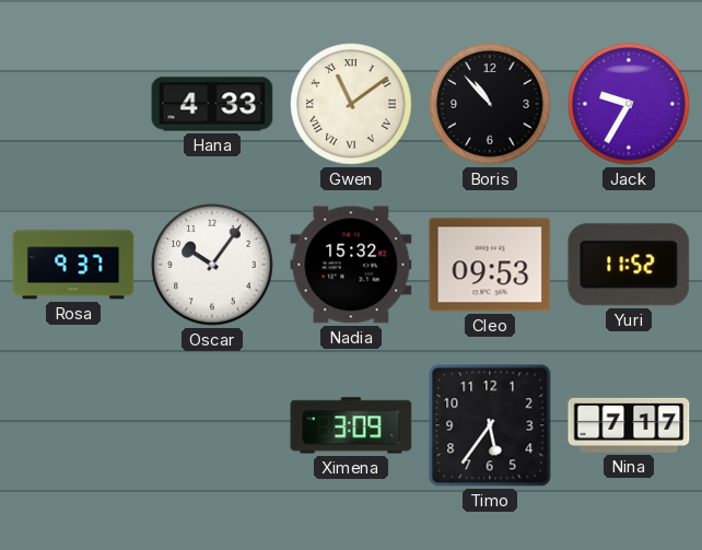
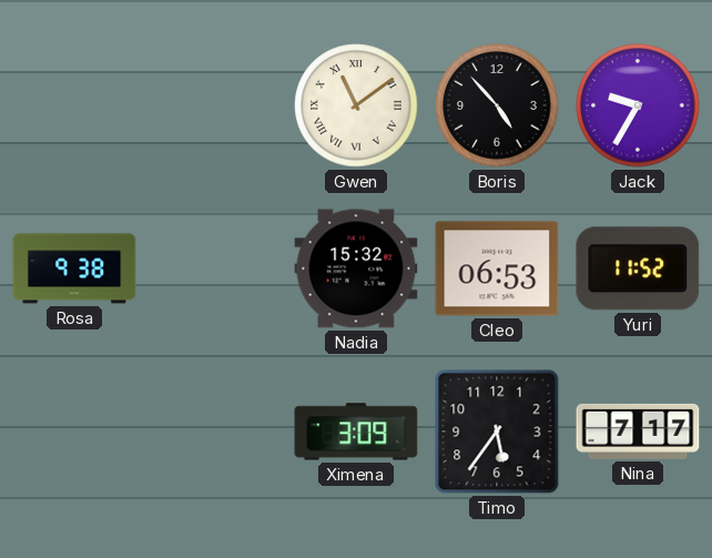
Hana: 4:33 -> none
Boris: 10:53 -> 4:53
Rosa: 9:37 -> 9:38
Oscar: 10:06 -> none
Cleo: 09:53 -> 06:53
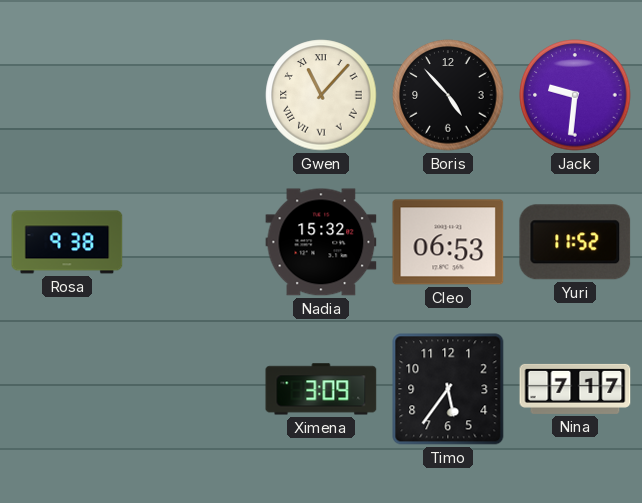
Gwen: 11:09 -> 11:07
Jack: 9:35 -> 9:31
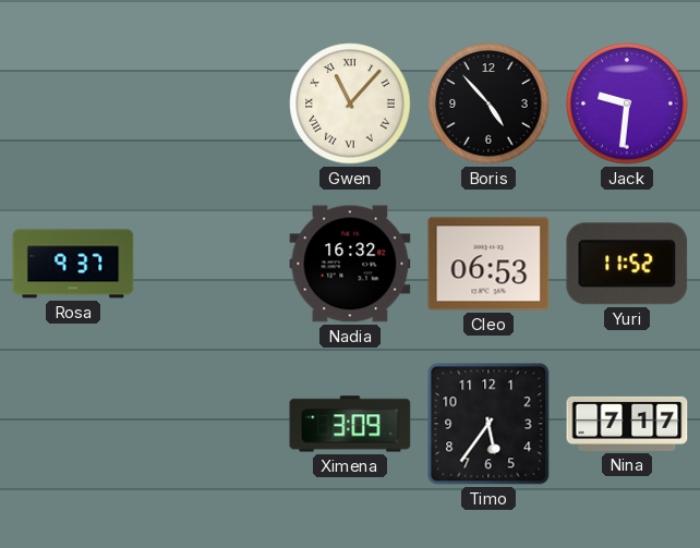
Rosa: 9:38 -> 9:37
Nadia: 15:32 -> 16:32
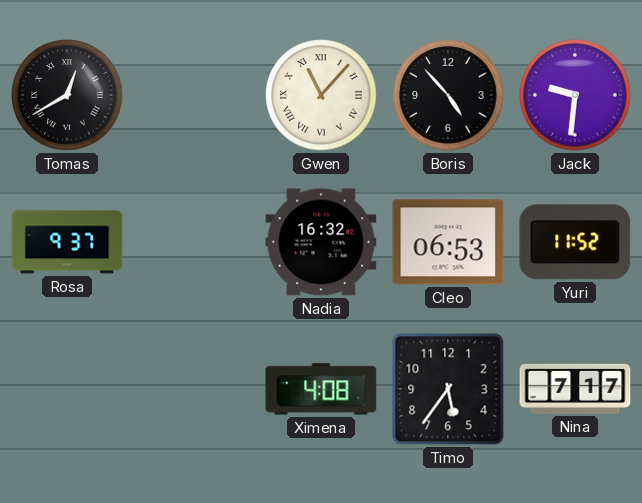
Tomas: none -> 12:40
Ximena: 3:09 -> 4:08
